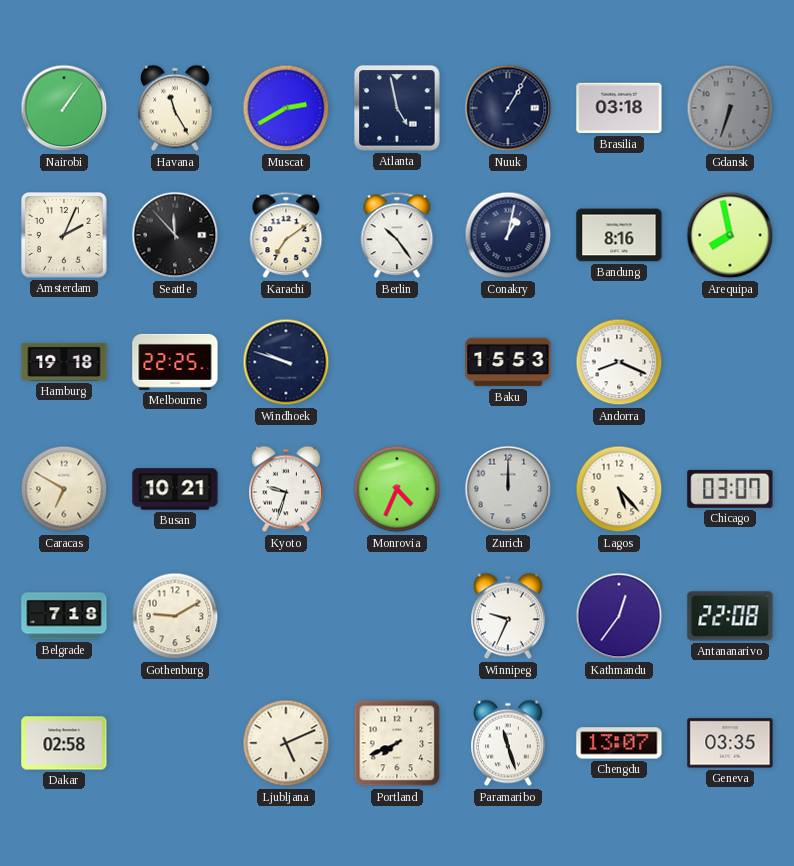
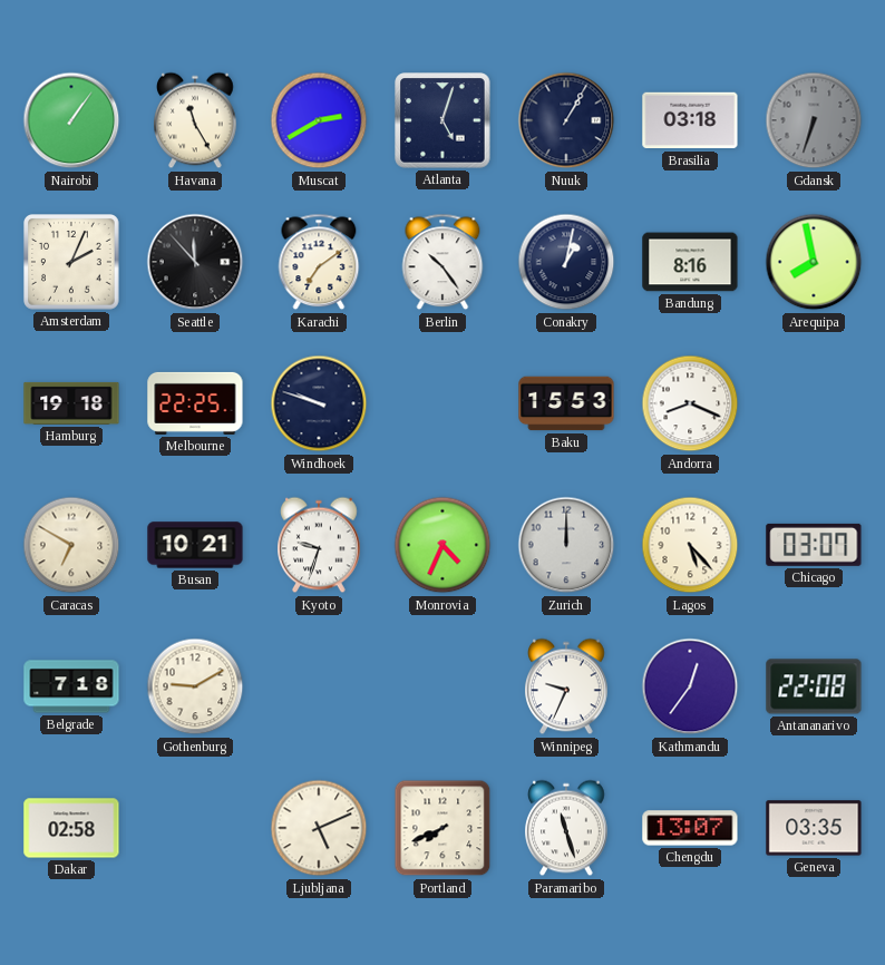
Atlanta: 4:58 -> 5:03
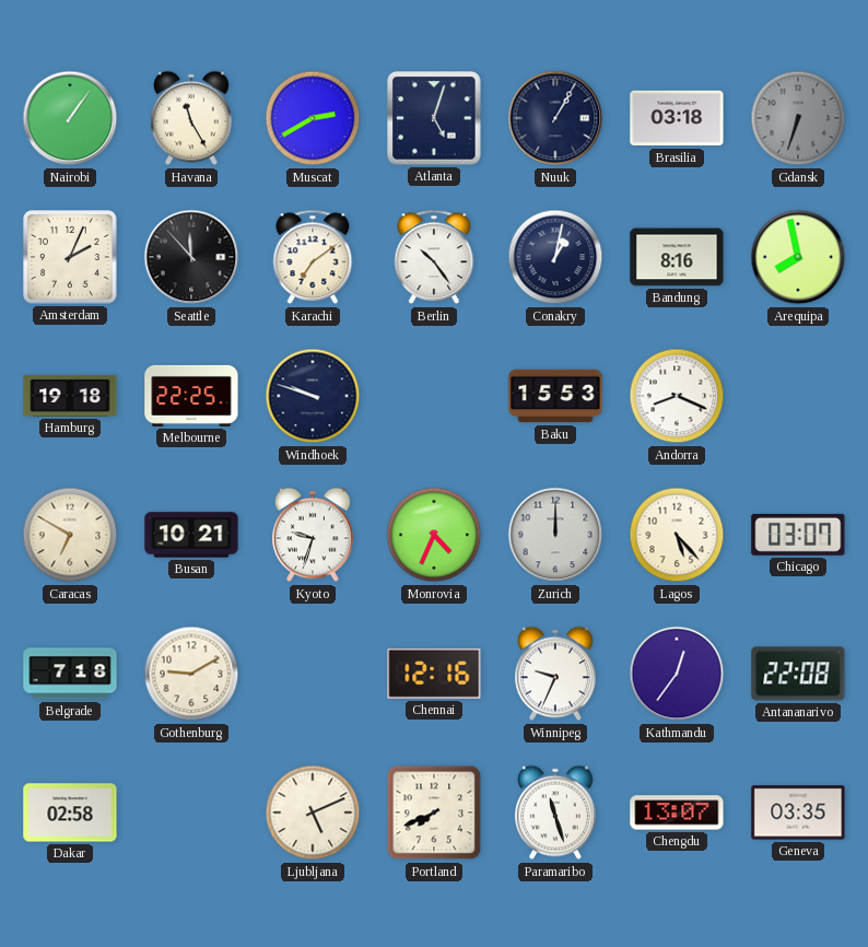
Chennai: none -> 12:16
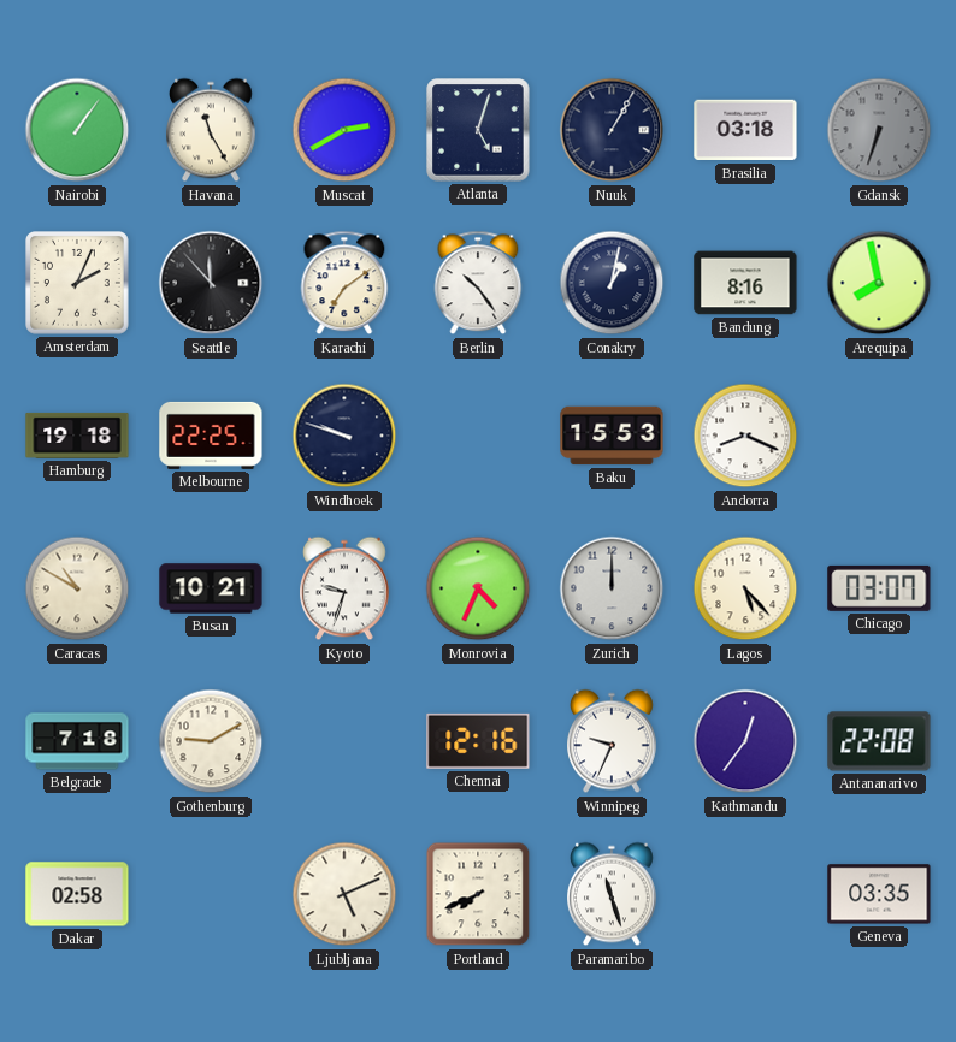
Caracas: 6:50 -> 10:50
Chengdu: 13:07 -> none
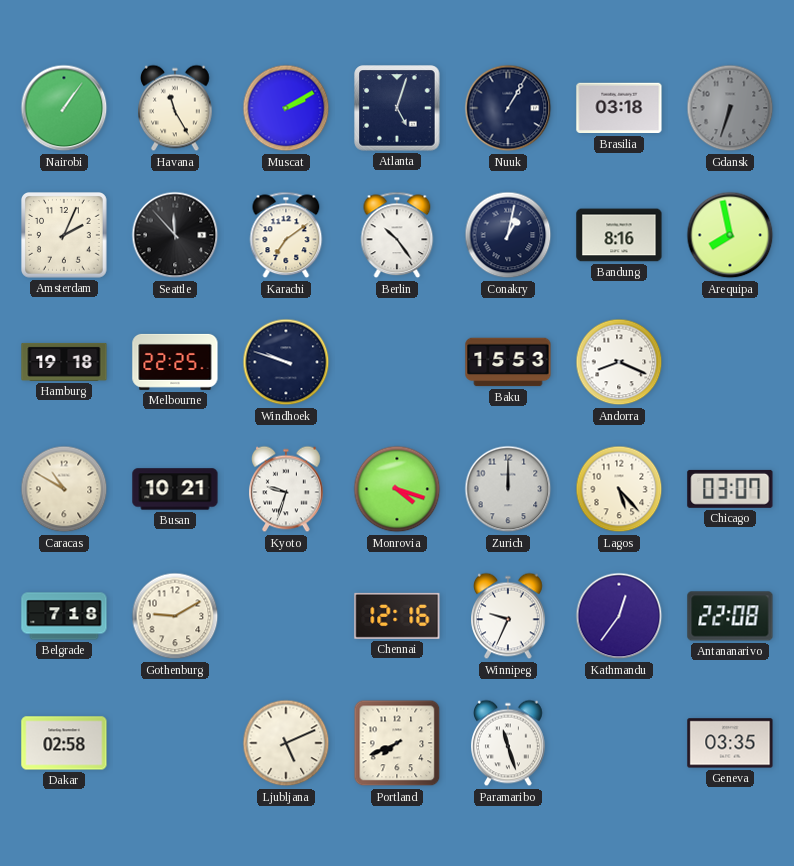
Muscat: 2:40 -> 2:10
Monrovia: 4:34 -> 4:18
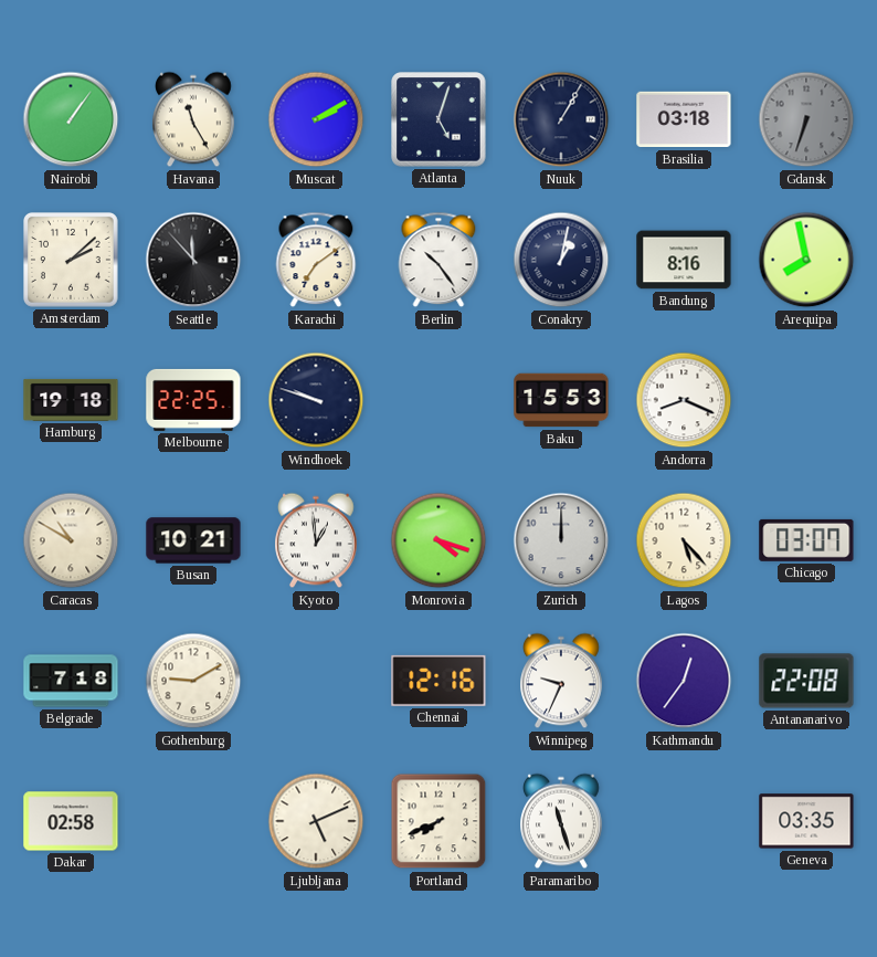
Amsterdam: 2:04 -> 2:08
Kyoto: 9:33 -> 12:59
